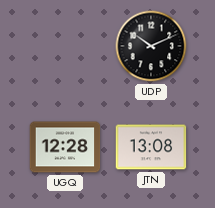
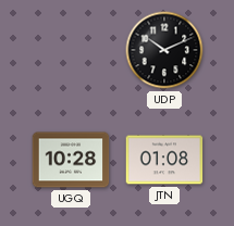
UGQ: 12:28 -> 10:28
JTN: 13:08 -> 01:08
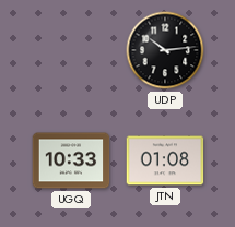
UDP: 10:11 -> 10:14
UGQ: 10:28 -> 10:33
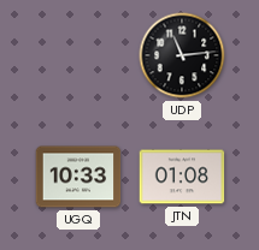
UDP: 10:14 -> 11:14
